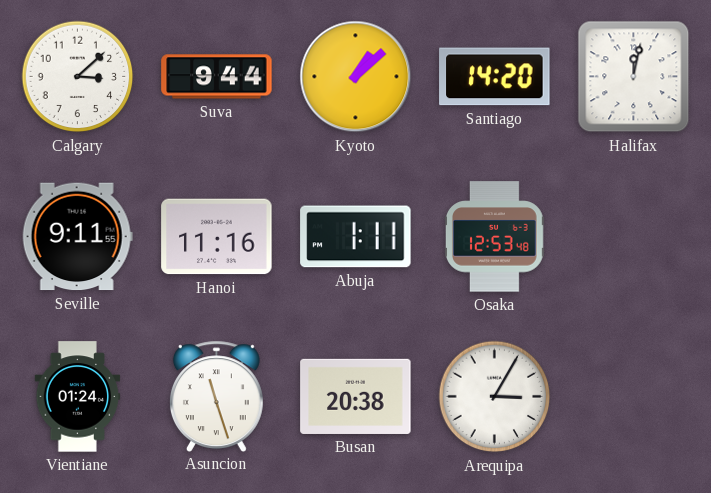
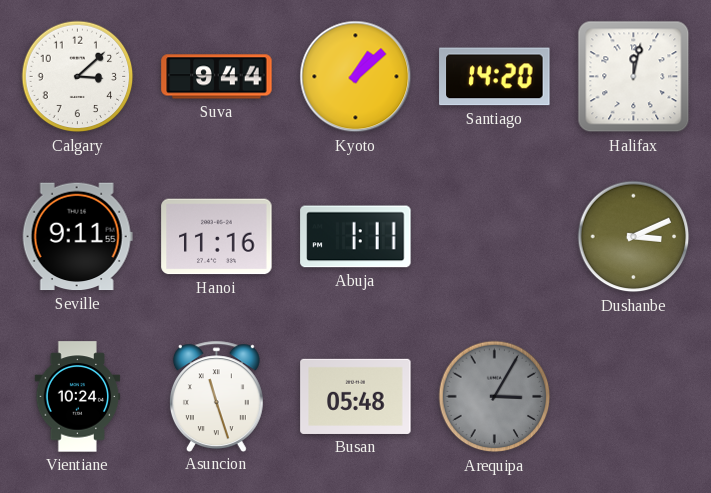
Osaka: 12:53 -> none
Dushanbe: none -> 3:11
Vientiane: 01:24 -> 10:24
Busan: 20:38 -> 05:48
Arequipa dial: white -> grey
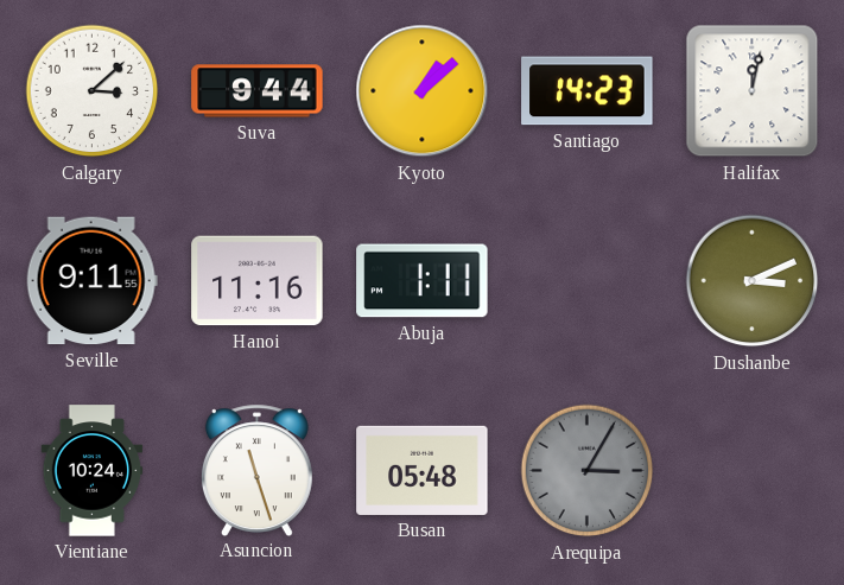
Santiago: 14:20 -> 14:23
